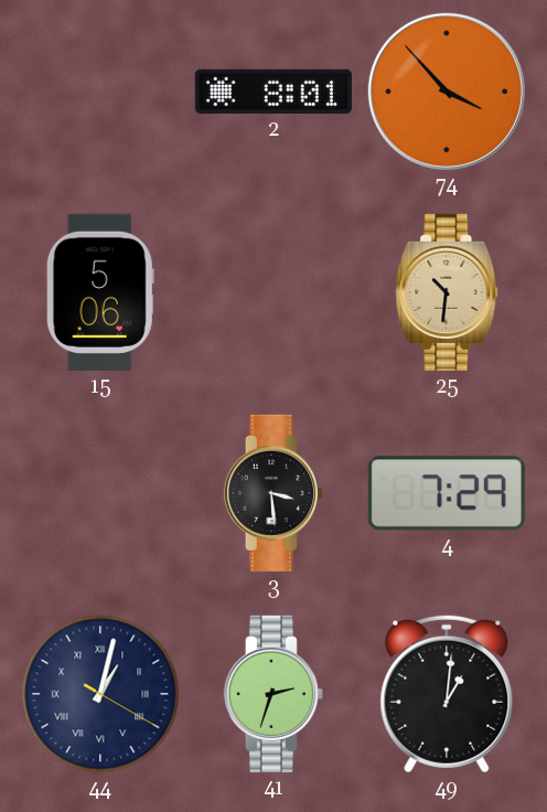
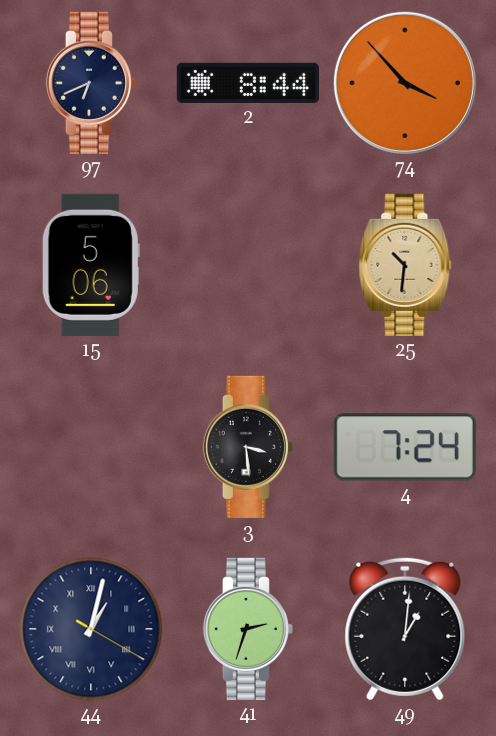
97: none -> 6:41
2: 8:01 -> 8:44
4: 7:29 -> 7:24
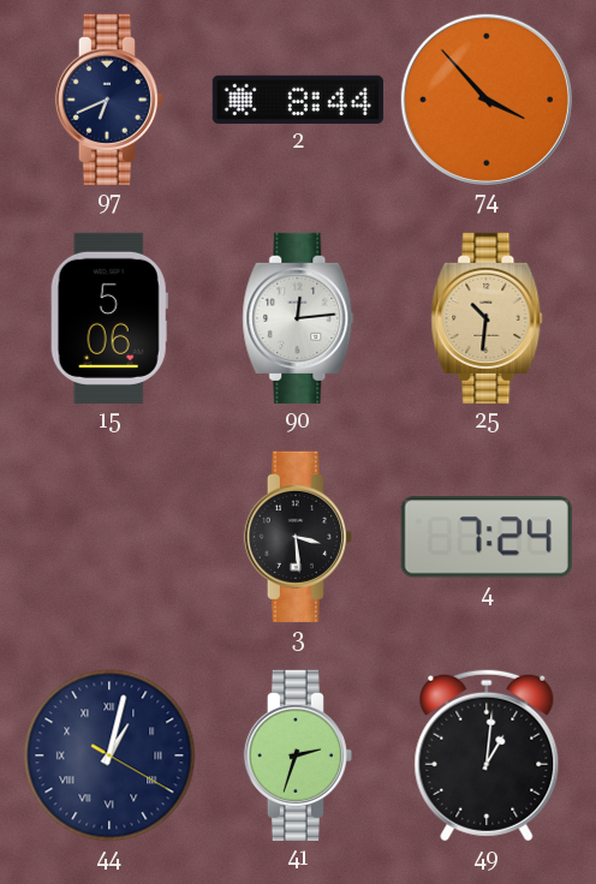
90: none -> 12:14
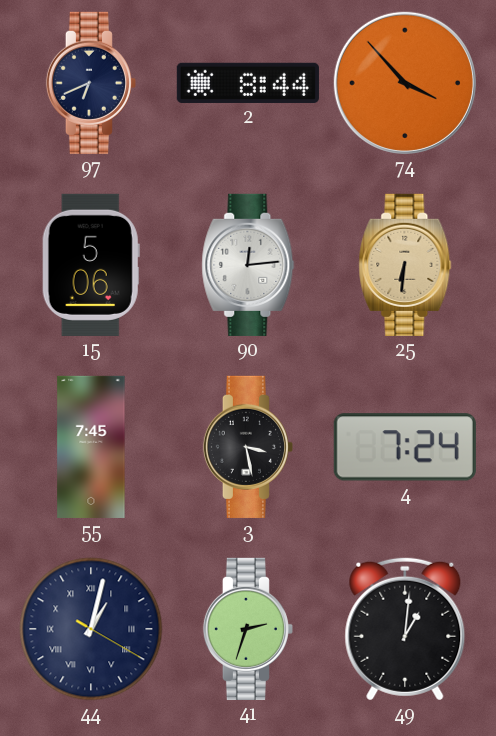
25: 10:31 -> 6:31
55: none -> 7:45
3: 3:29 -> 3:28
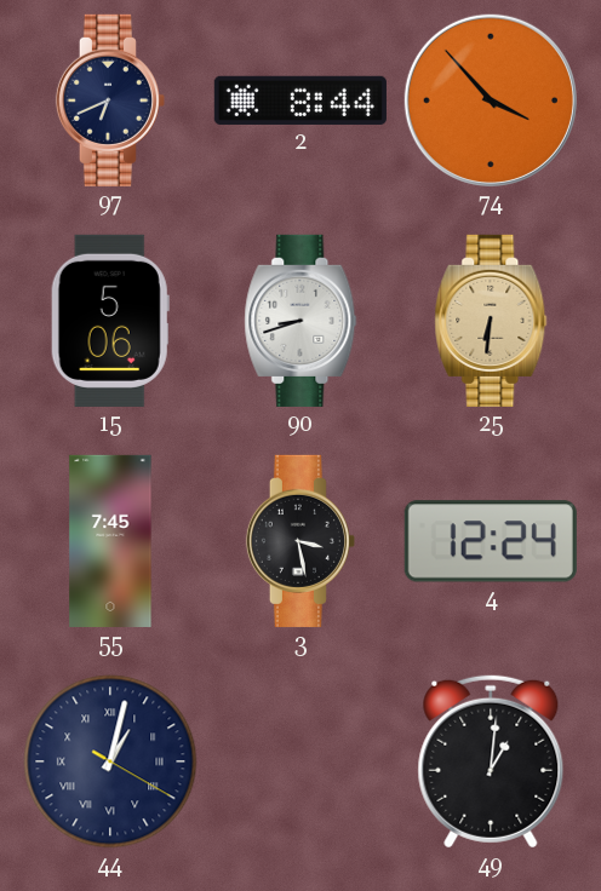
90: 12:14 -> 8:42
4: 7:24 -> 12:24
41: 2:33 -> none
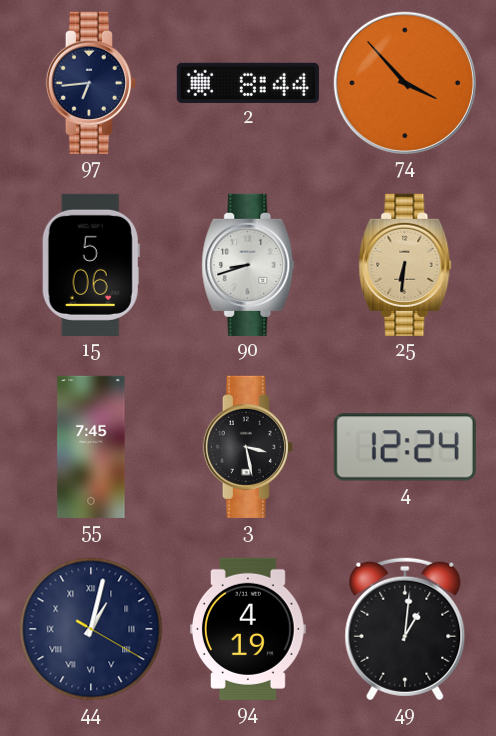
97: 6:41 -> 6:44
94: none -> 4:19
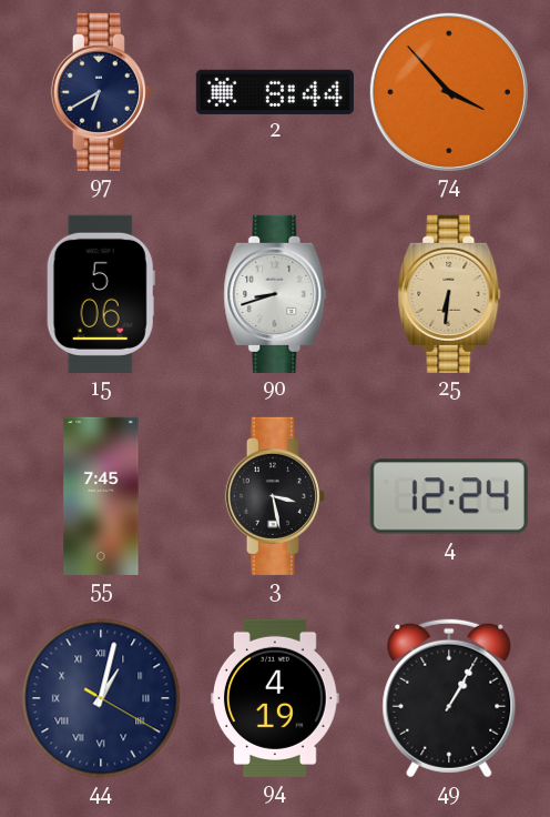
97: 6:44 -> 6:40
49: 1:01 -> 1:05
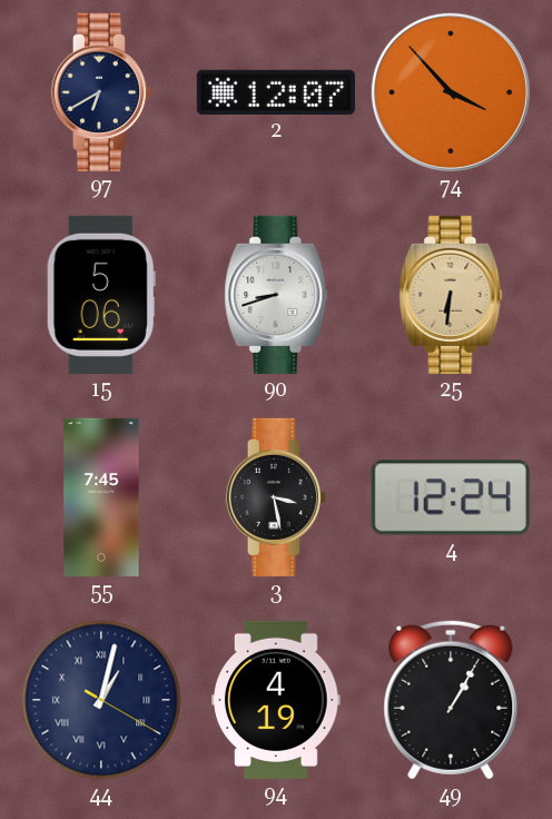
2: 8:44 -> 12:07
